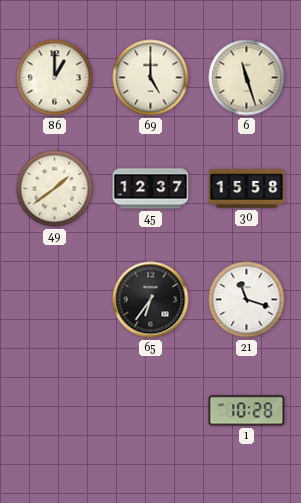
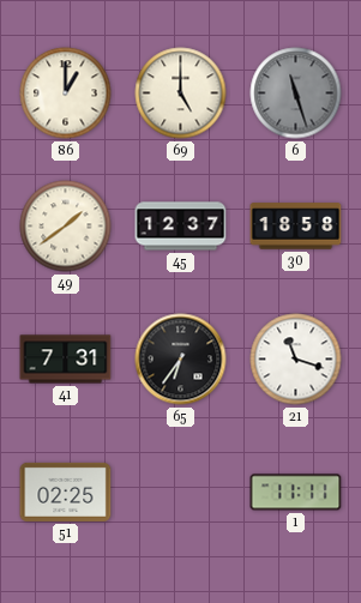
6 dial: cream -> grey
30: 15:58 -> 18:58
41: none -> 7:31
51: none -> 02:25
1: 10:28 -> 11:11
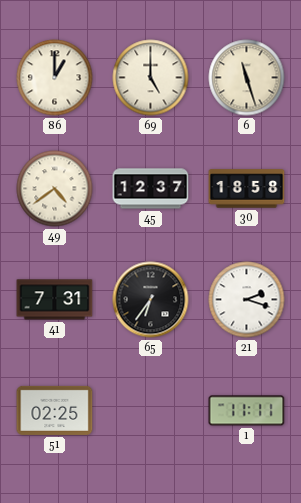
6 dial: grey -> cream
49: 1:39 -> 4:39
21: 11:18 -> 2:18
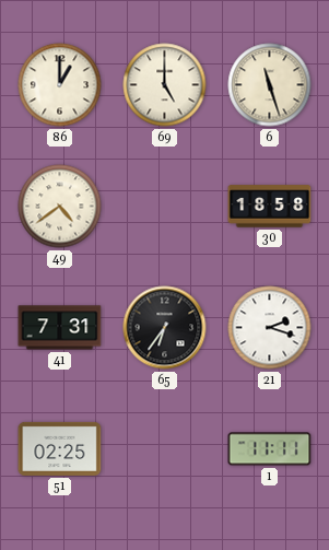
45: 12:37 -> none
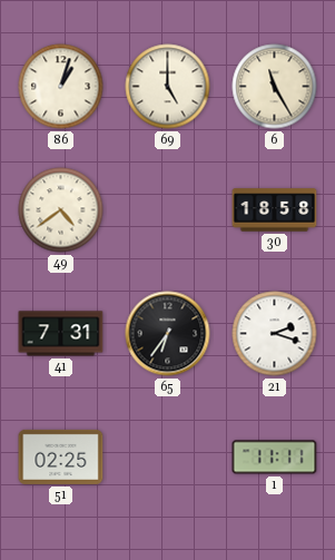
86: 1:00 -> 1:03
6: 11:27 -> 11:25
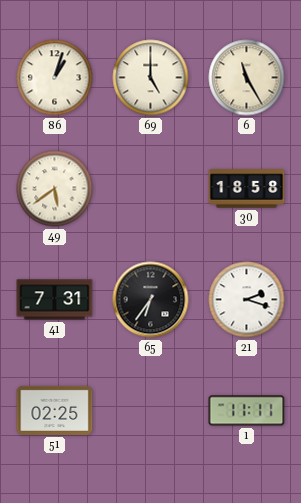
49: 4:39 -> 5:39
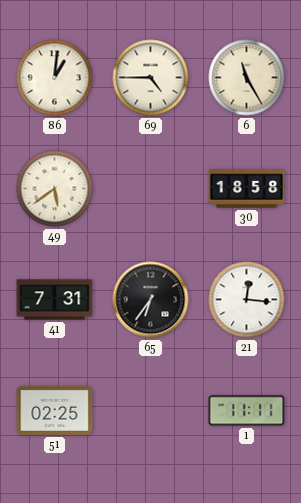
86: 1:03 -> 1:01
69: 5:00 -> 4:45
21: 2:18 -> 12:16
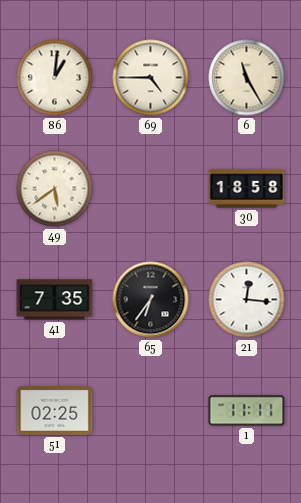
41: 7:31 -> 7:35
